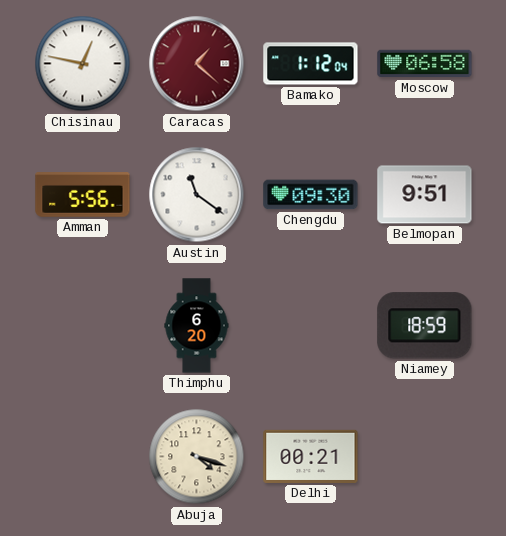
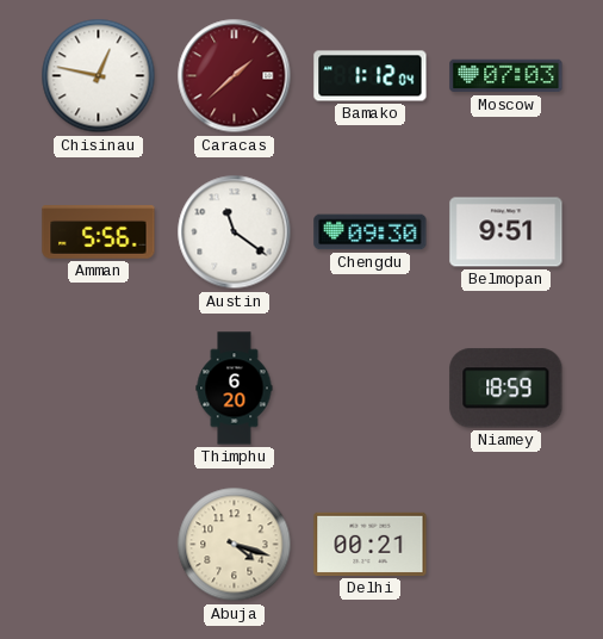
Caracas: 1:22 -> 1:38
Moscow: 06:58 -> 07:03
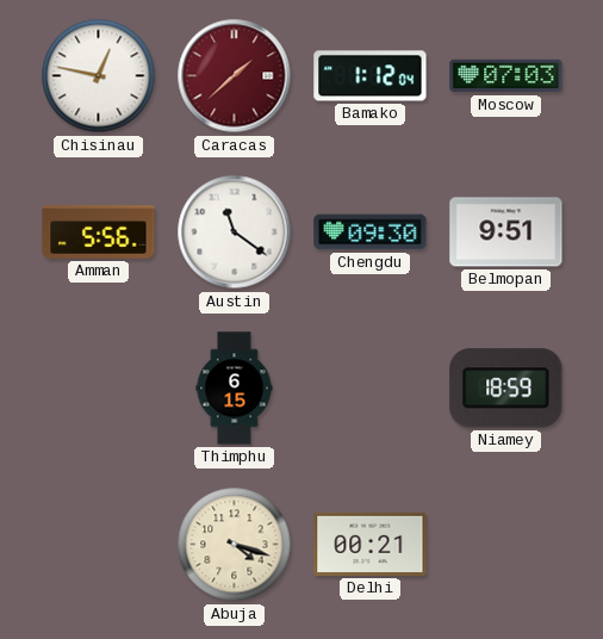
Thimphu: 6:20 -> 6:15
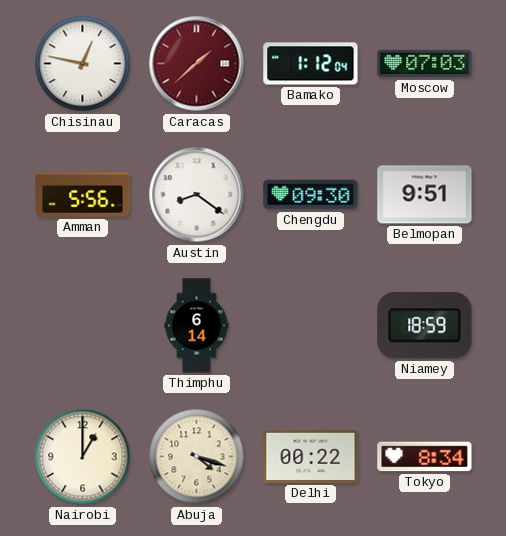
Austin: 11:21 -> 8:21
Thimphu: 6:15 -> 6:14
Nairobi: none -> 1:00
Delhi: 00:21 -> 00:22
Tokyo: none -> 8:34
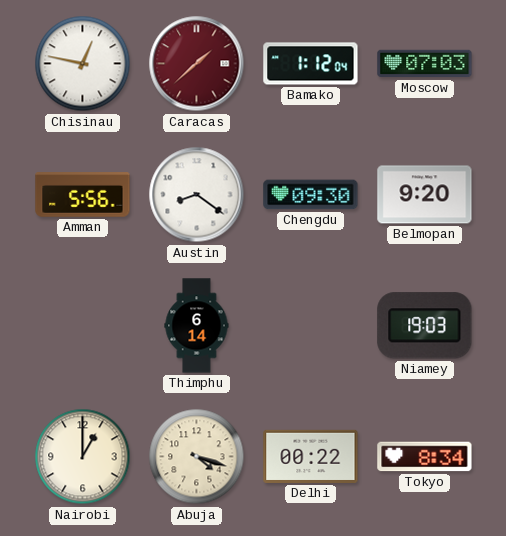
Belmopan: 9:51 -> 9:20
Niamey: 18:59 -> 19:03
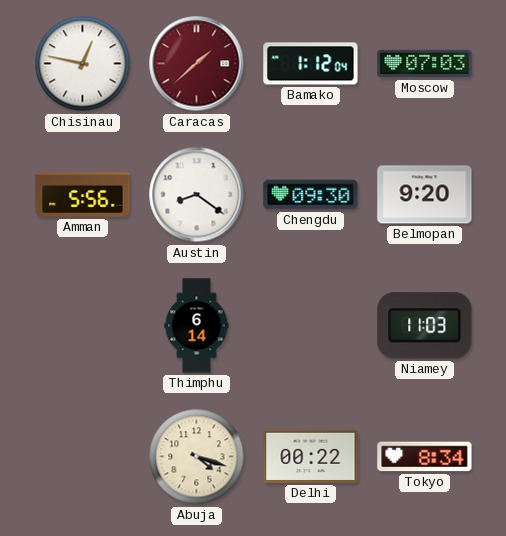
Niamey: 19:03 -> 11:03
Nairobi: 1:00 -> none
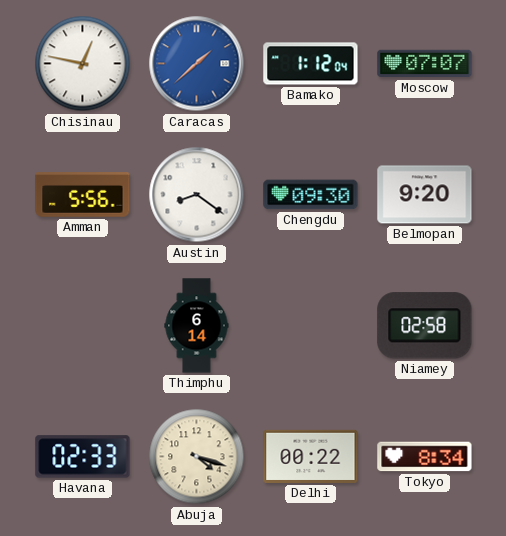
Caracas dial: burgundy -> blue
Moscow: 07:03 -> 07:07
Niamey: 11:03 -> 02:58
Havana: none -> 02:33
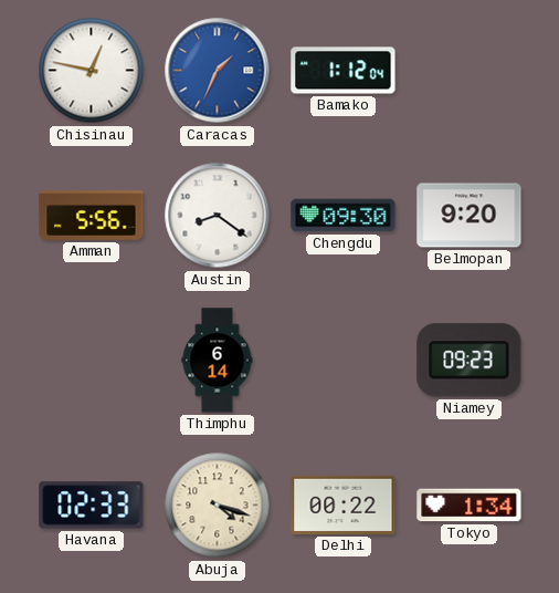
Caracas: 1:38 -> 1:34
Moscow: 07:07 -> none
Niamey: 02:58 -> 09:23
Tokyo: 8:34 -> 1:34
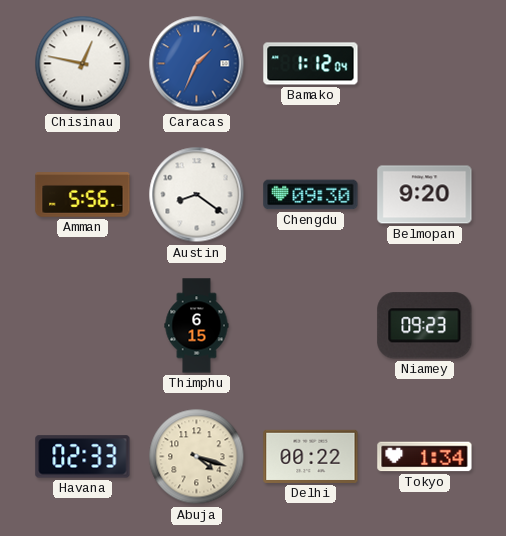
Thimphu: 6:14 -> 6:15
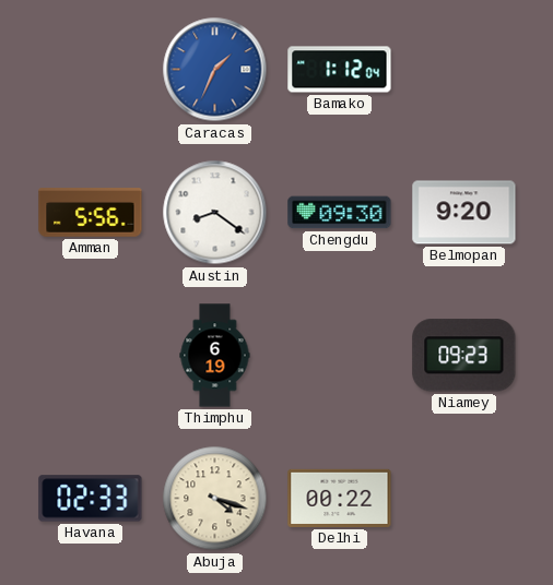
Chisinau: 12:47 -> none
Thimphu: 6:15 -> 6:19
Tokyo: 1:34 -> none
